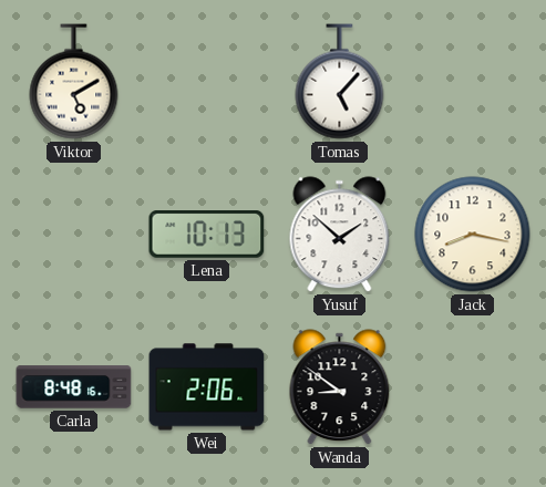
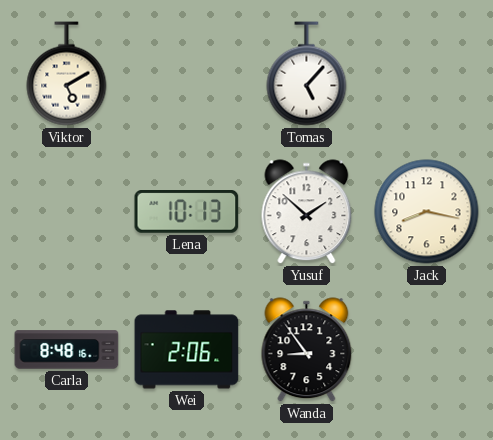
Wanda: 8:51 -> 8:54
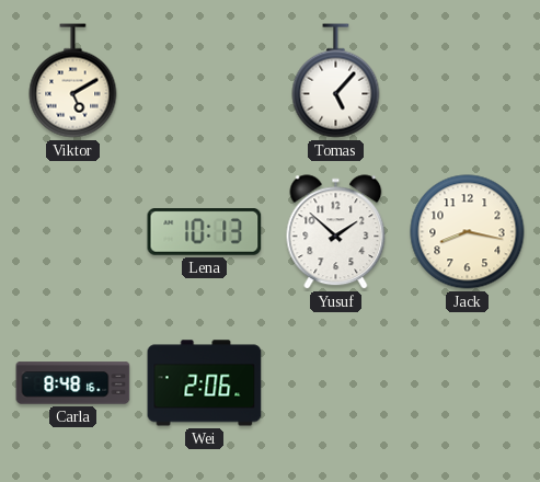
Wanda: 8:54 -> none
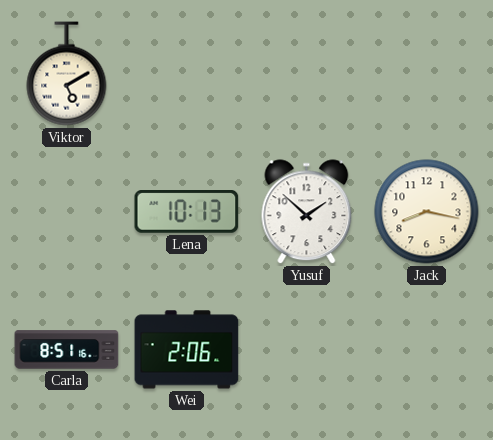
Tomas: 5:07 -> none
Carla: 8:48 -> 8:51
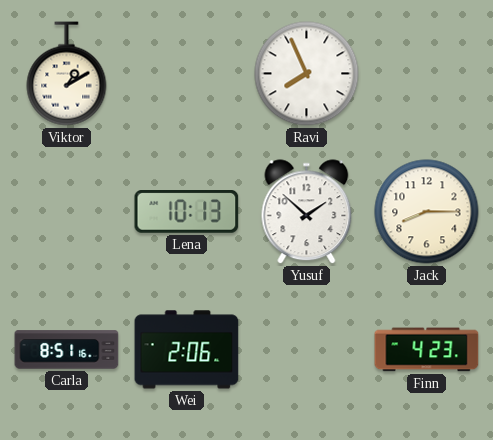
Viktor: 5:10 -> 1:10
Ravi: none -> 7:56
Jack: 8:17 -> 8:15
Finn: none -> 4:23
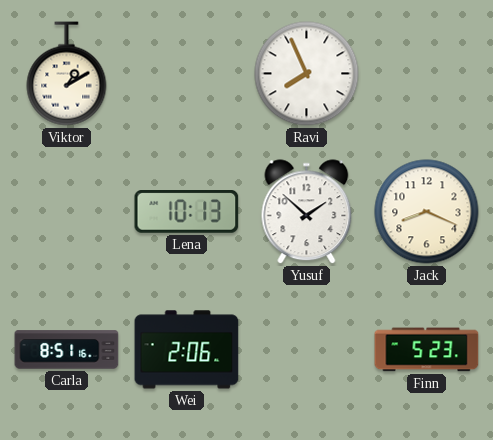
Jack: 8:15 -> 8:19
Finn: 4:23 -> 5:23
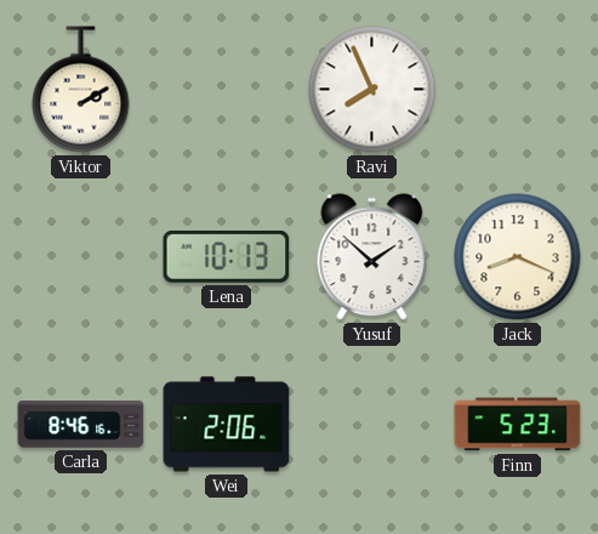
Viktor: 1:10 -> 2:10
Carla: 8:51 -> 8:46
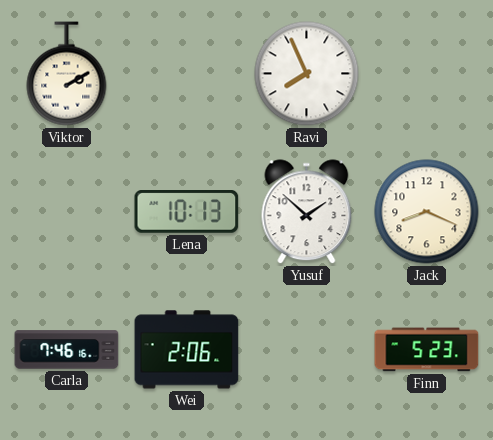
Carla: 8:46 -> 7:46
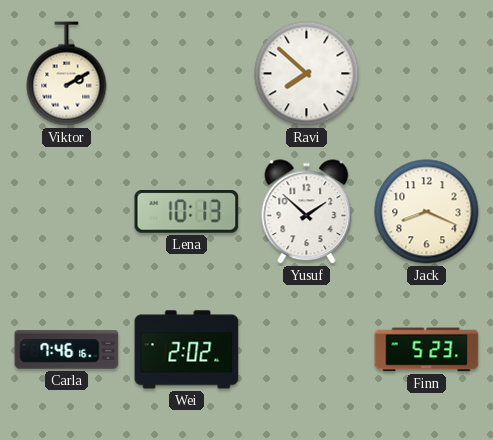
Ravi: 7:56 -> 7:52
Wei: 2:06 -> 2:02
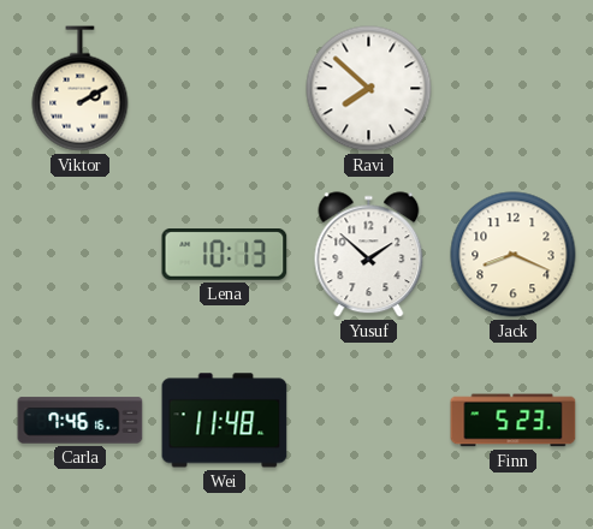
Wei: 2:02 -> 11:48
